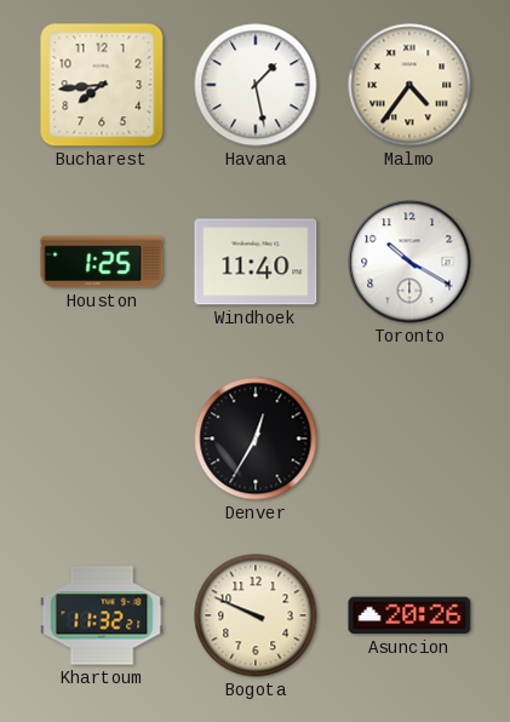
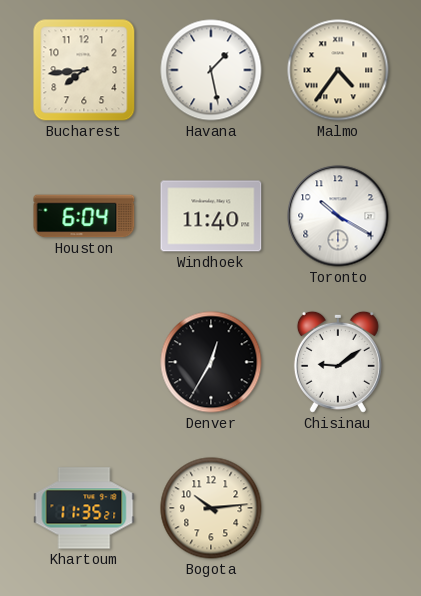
Houston: 1:25 -> 6:04
Chisinau: none -> 9:09
Khartoum: 11:32 -> 11:35
Bogota: 9:49 -> 10:14
Asuncion: 20:26 -> none
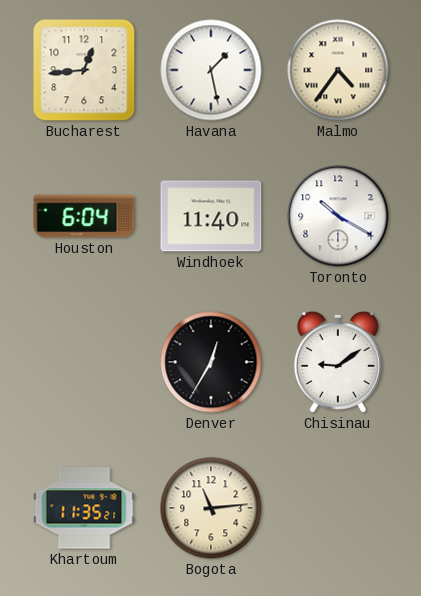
Bucharest: 7:44 -> 12:44
Bogota: 10:14 -> 11:14
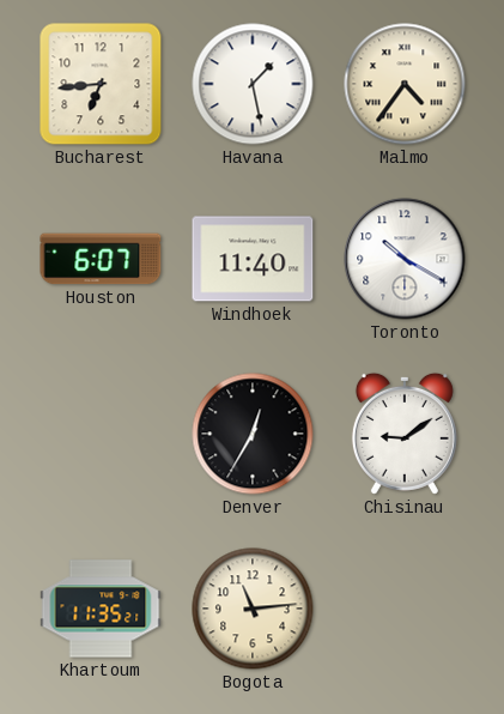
Bucharest: 12:44 -> 6:44
Houston: 6:04 -> 6:07
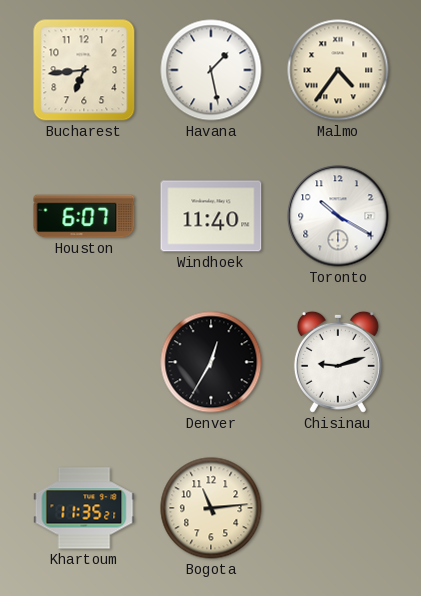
Chisinau: 9:09 -> 9:12
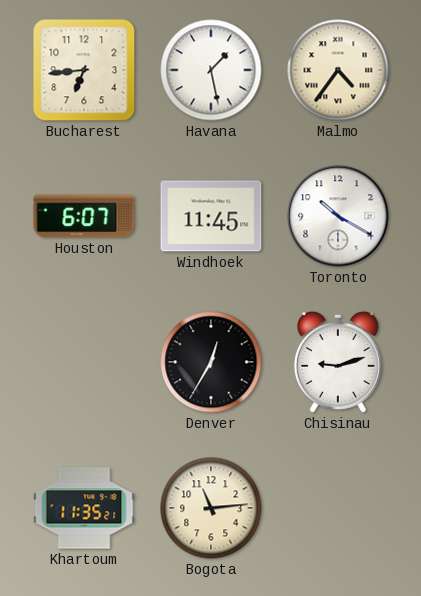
Windhoek: 11:40 -> 11:45
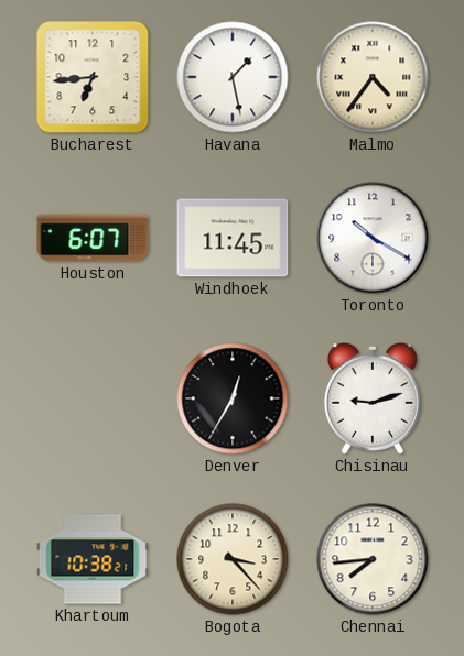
Khartoum: 11:35 -> 10:38
Bogota: 11:14 -> 3:23
Chennai: none -> 7:44
